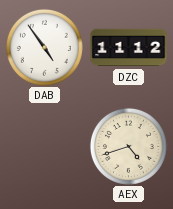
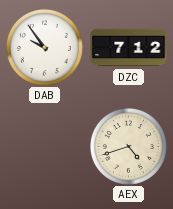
DAB: 4:54 -> 9:54
DZC: 11:12 -> 7:12
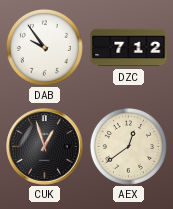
CUK: none -> 12:57
AEX: 4:42 -> 12:39
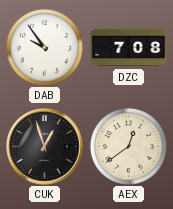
DZC: 7:12 -> 7:08
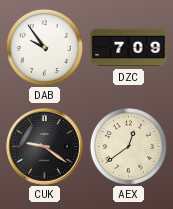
DZC: 7:08 -> 7:09
CUK: 12:57 -> 9:21
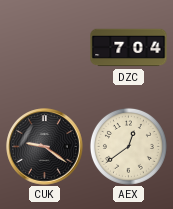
DAB: 9:54 -> none
DZC: 7:09 -> 7:04
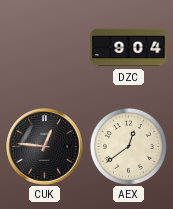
DZC: 7:04 -> 9:04
CUK: 9:21 -> 12:46
